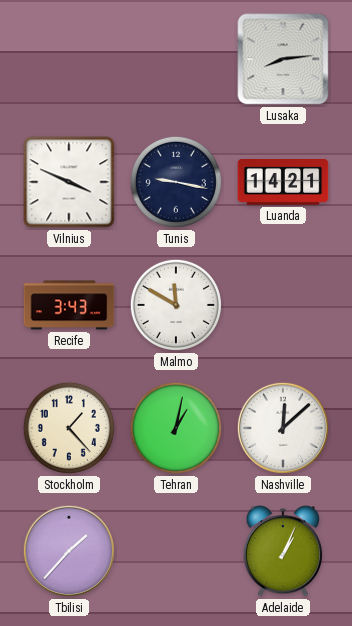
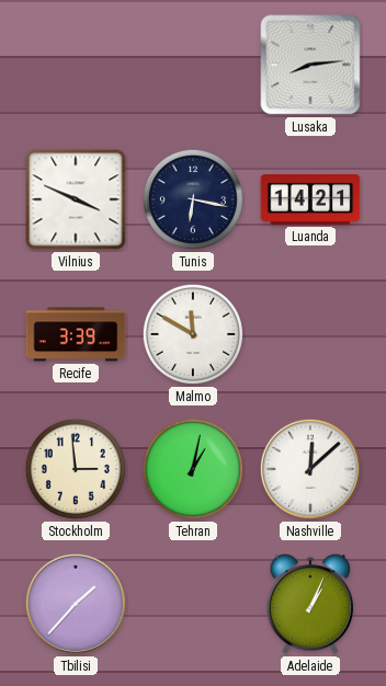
Tunis: 9:17 -> 6:17
Recife: 3:43 -> 3:39
Stockholm: 1:23 -> 2:59
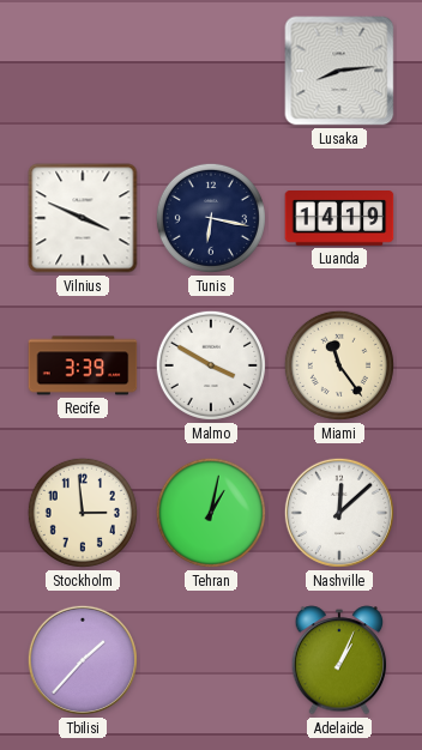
Luanda: 14:21 -> 14:19
Malmo: 11:50 -> 3:50
Miami: none -> 11:24
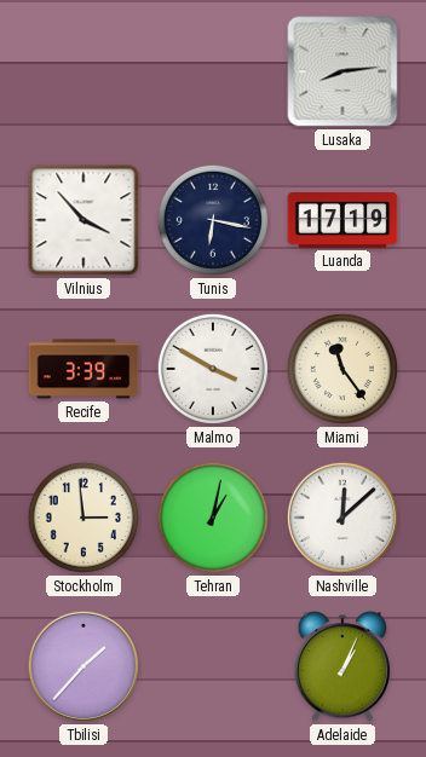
Vilnius: 3:49 -> 3:53
Luanda: 14:19 -> 17:19
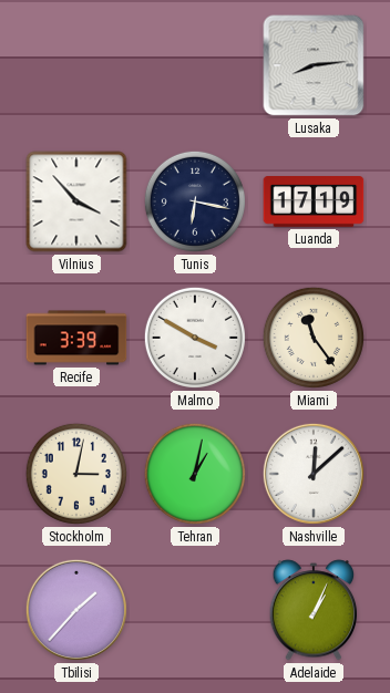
Stockholm: 2:59 -> 3:02
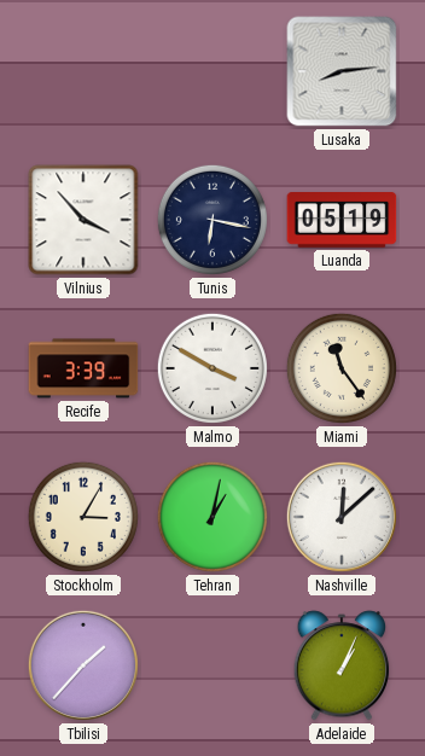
Luanda: 17:19 -> 05:19
Stockholm: 3:02 -> 3:05
